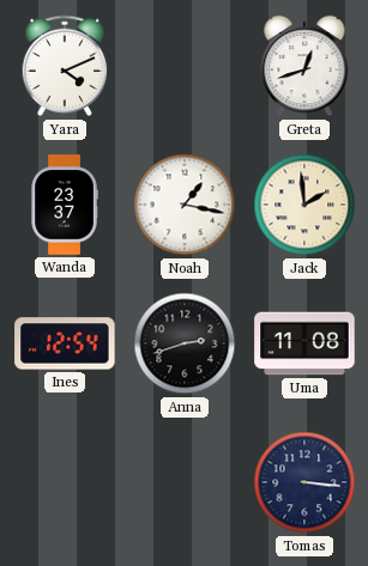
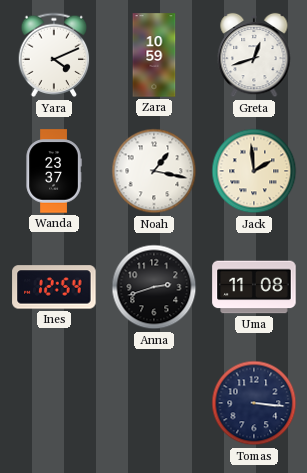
Zara: none -> 10:59
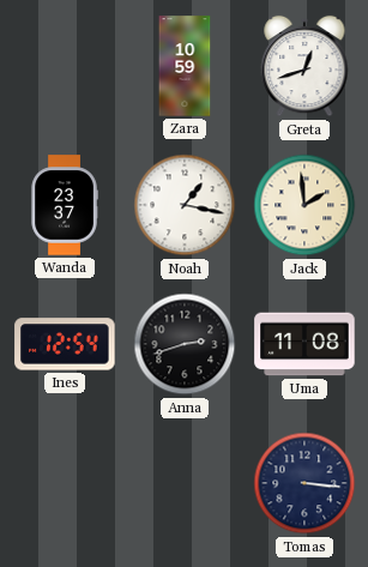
Yara: 4:11 -> none
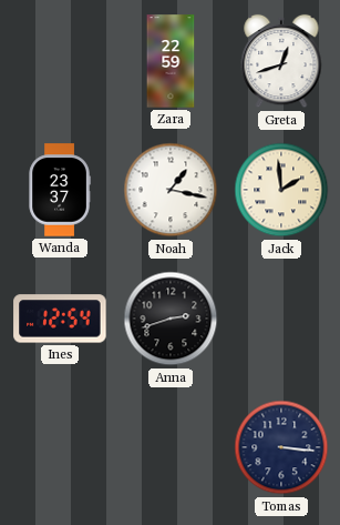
Zara: 10:59 -> 22:59
Uma: 11:08 -> none
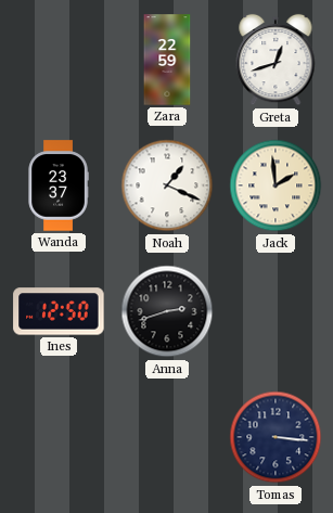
Noah: 1:17 -> 1:19
Ines: 12:54 -> 12:50
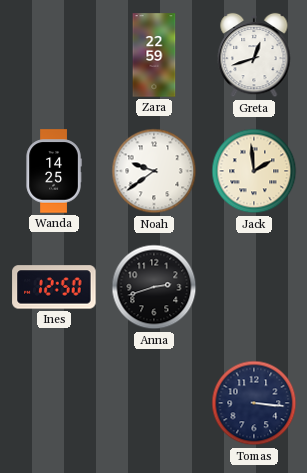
Wanda: 23:37 -> 14:25
Noah: 1:19 -> 9:39
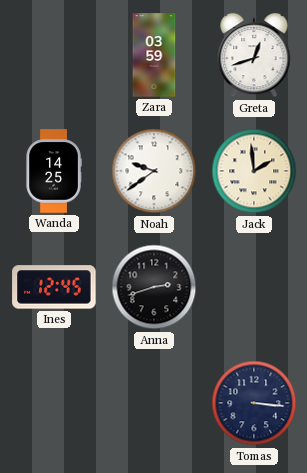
Zara: 22:59 -> 03:59
Ines: 12:50 -> 12:45
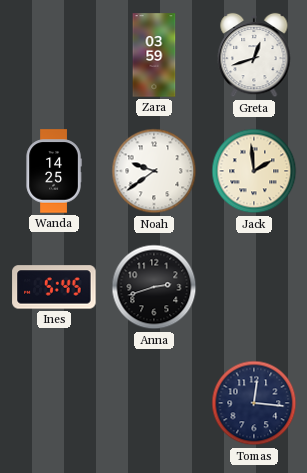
Ines: 12:45 -> 5:45
Tomas: 3:16 -> 12:16
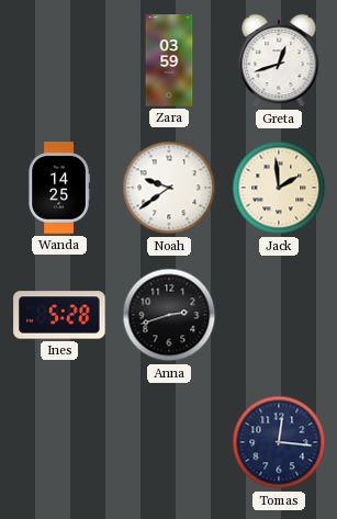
Ines: 5:45 -> 5:28
